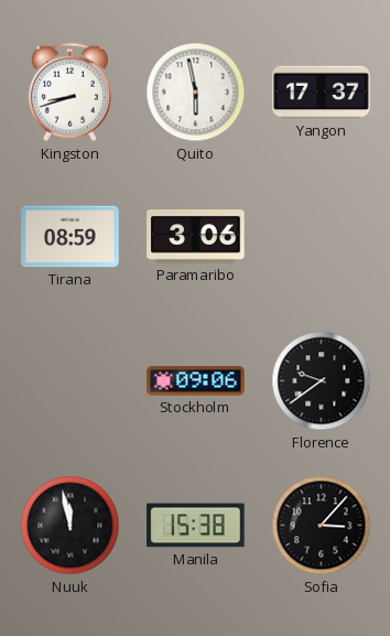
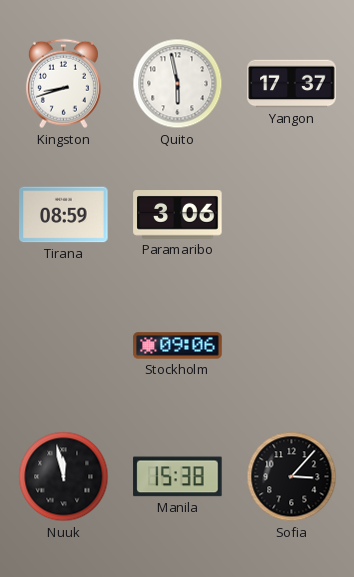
Florence: 9:39 -> none
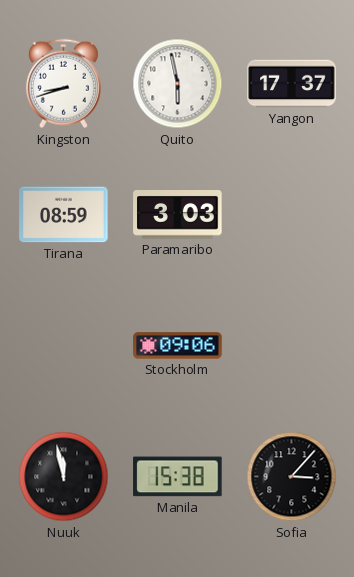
Paramaribo: 3:06 -> 3:03
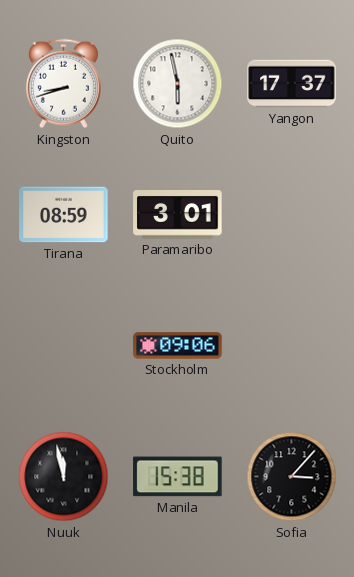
Paramaribo: 3:03 -> 3:01
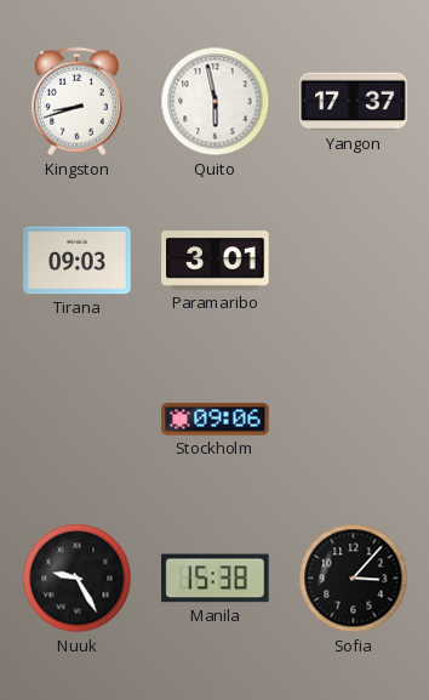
Tirana: 08:59 -> 09:03
Nuuk: 11:58 -> 9:25
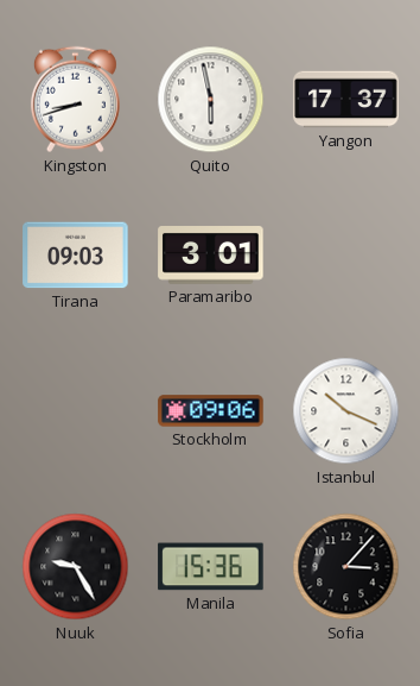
Istanbul: none -> 10:19
Manila: 15:38 -> 15:36
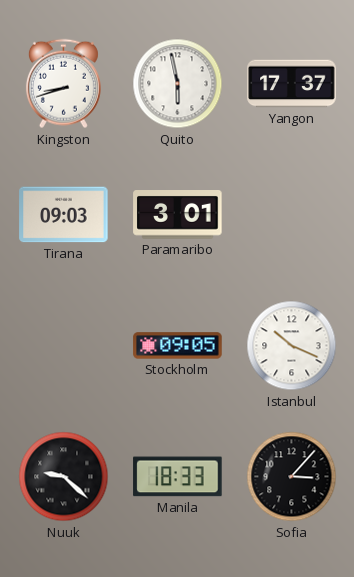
Stockholm: 09:06 -> 09:05
Nuuk: 9:25 -> 9:22
Manila: 15:36 -> 18:33
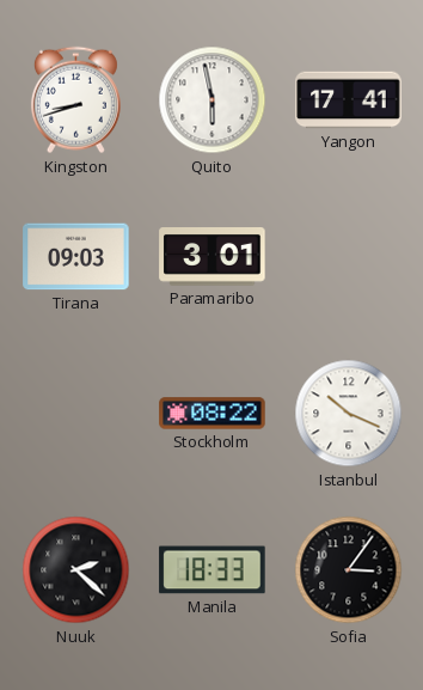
Yangon: 17:37 -> 17:41
Stockholm: 09:05 -> 08:22
Nuuk: 9:22 -> 2:22
Sofia: 3:07 -> 3:06
